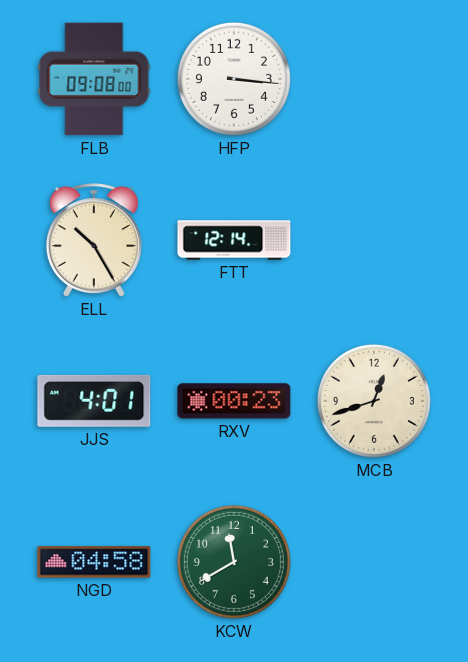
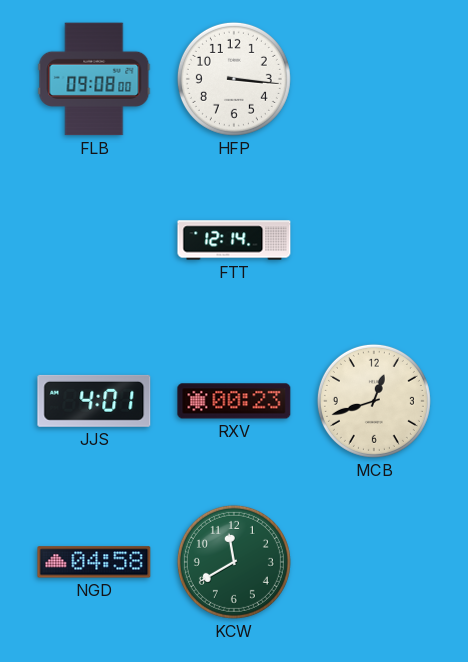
ELL: 10:25 -> none
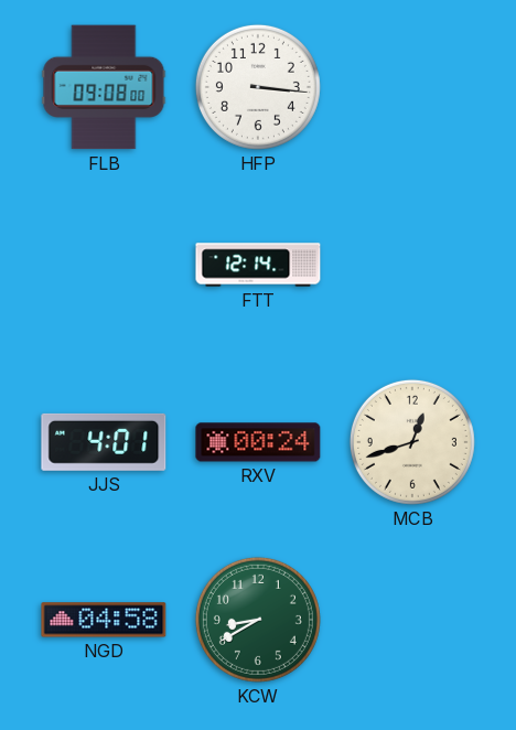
RXV: 00:23 -> 00:24
KCW: 11:40 -> 8:40
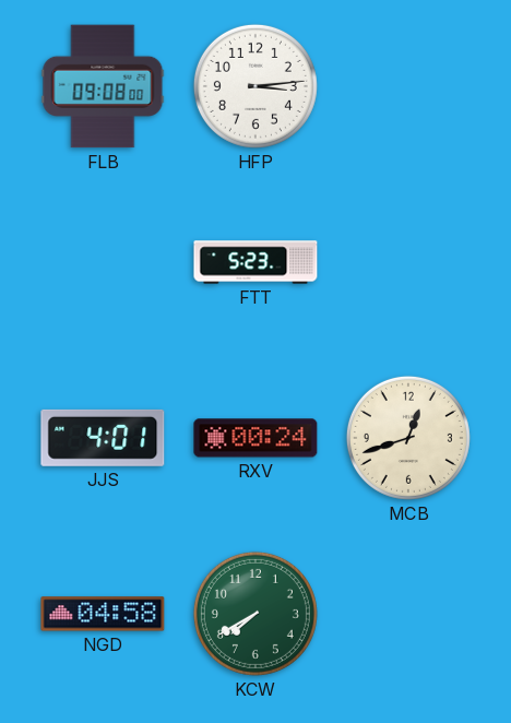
HFP: 3:16 -> 3:14
FTT: 12:14 -> 5:23
KCW: 8:40 -> 7:40
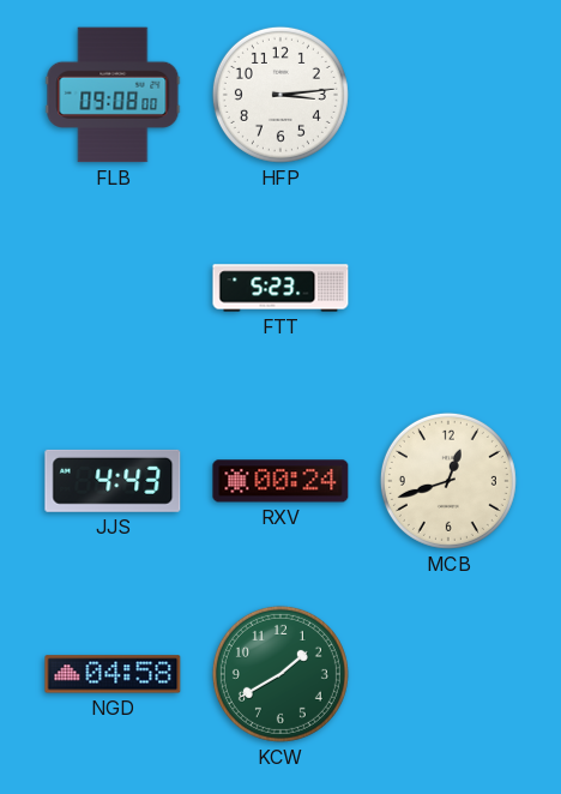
JJS: 4:01 -> 4:43
KCW: 7:40 -> 1:40
